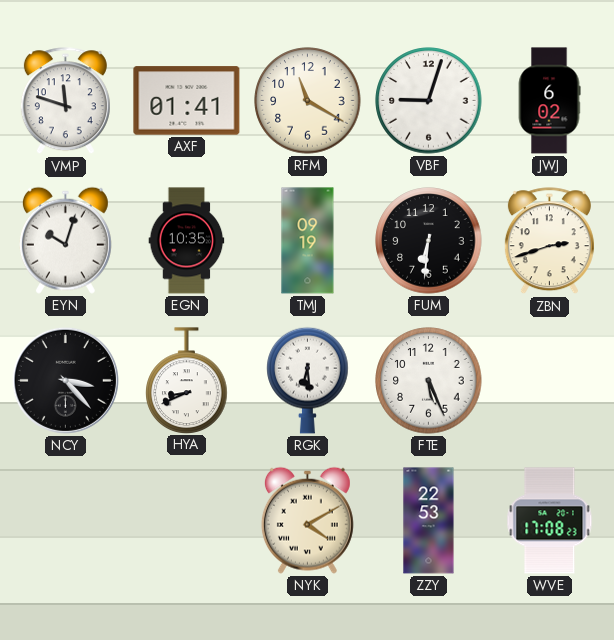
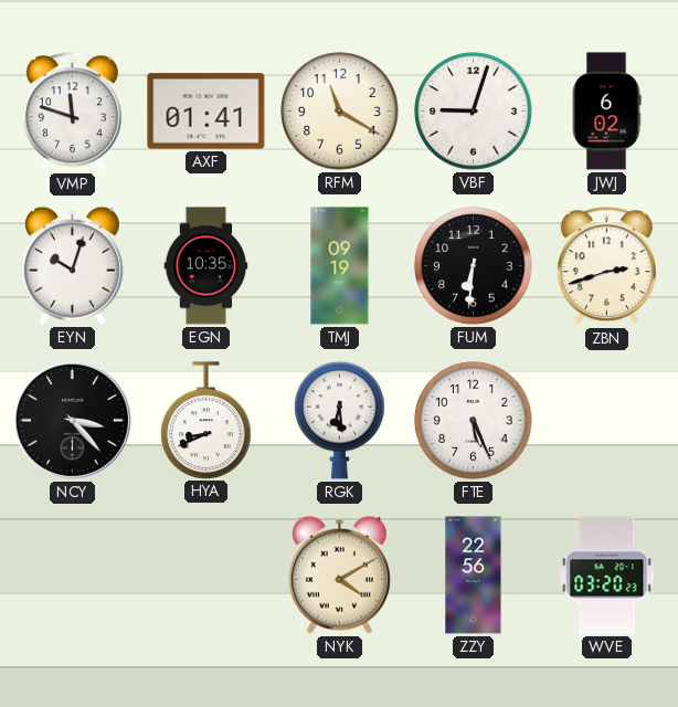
ZZY: 22:53 -> 22:56
WVE: 17:08 -> 03:20
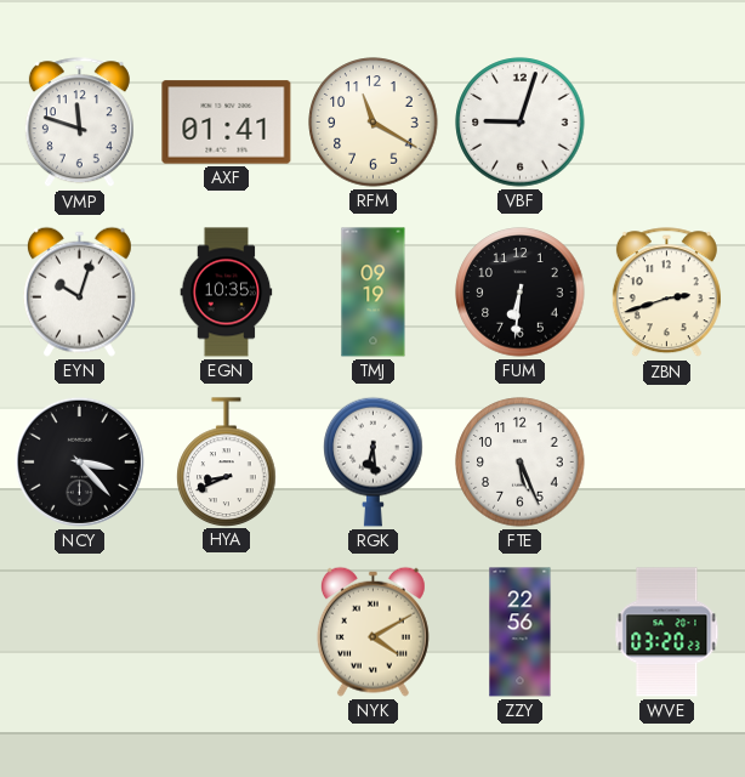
JWJ: 6:02 -> none
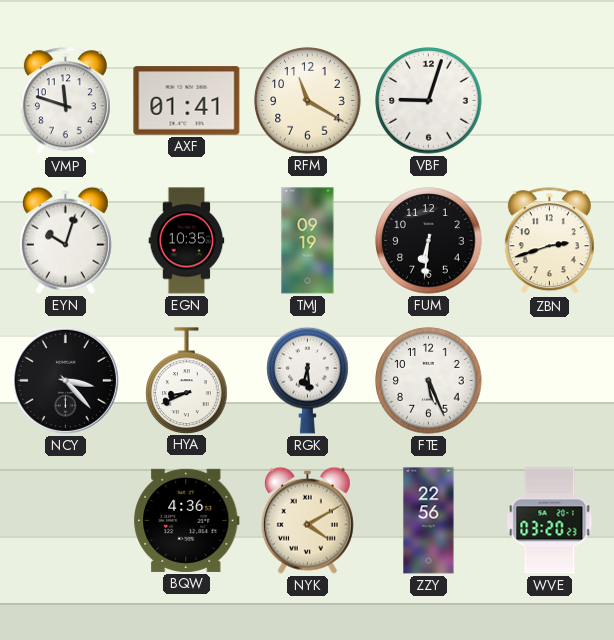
BQW: none -> 4:36
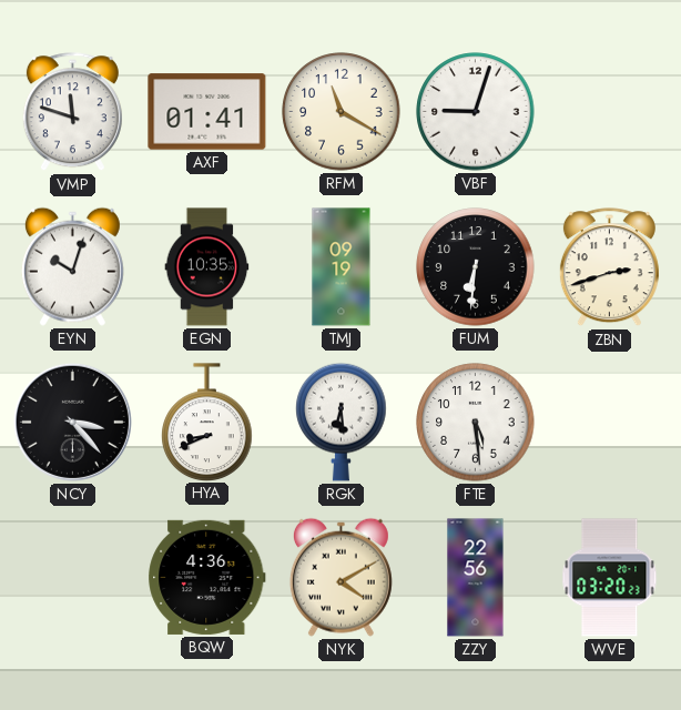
FTE: 5:26 -> 5:29
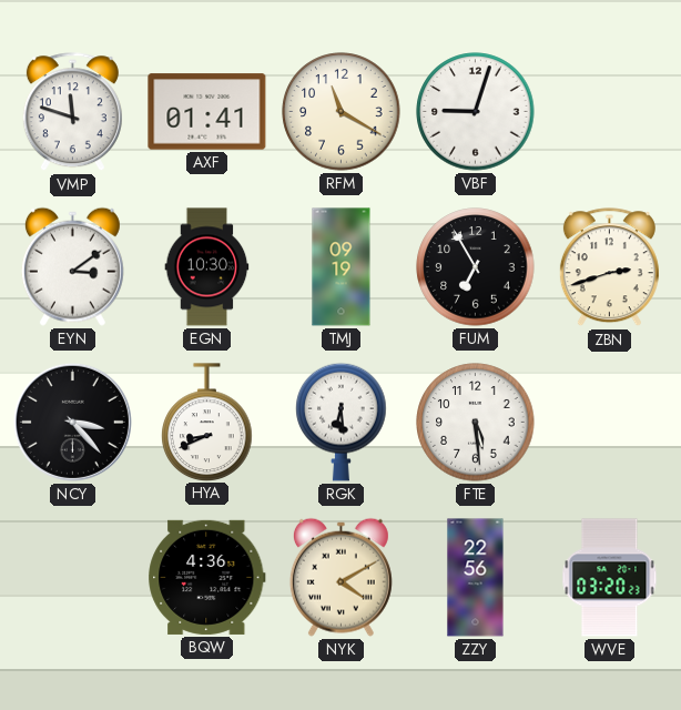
EYN: 10:03 -> 3:09
EGN: 10:35 -> 10:30
FUM: 6:31 -> 6:55
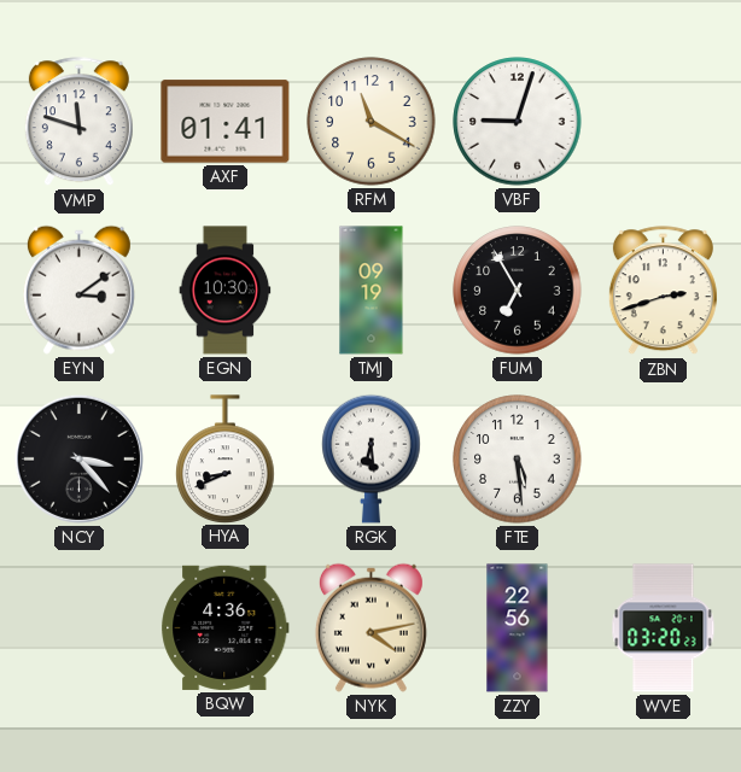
NYK: 4:10 -> 4:13
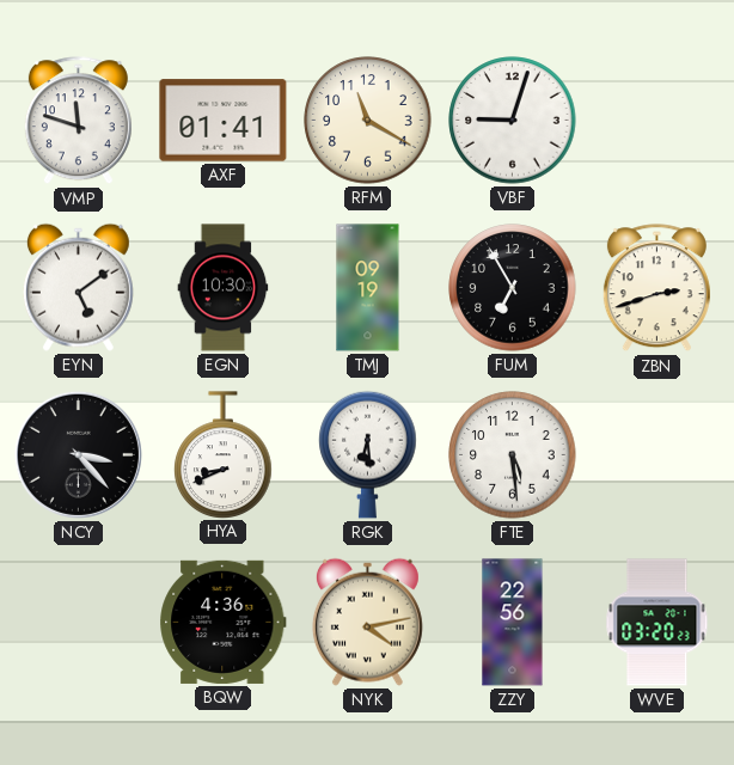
EYN: 3:09 -> 5:09
